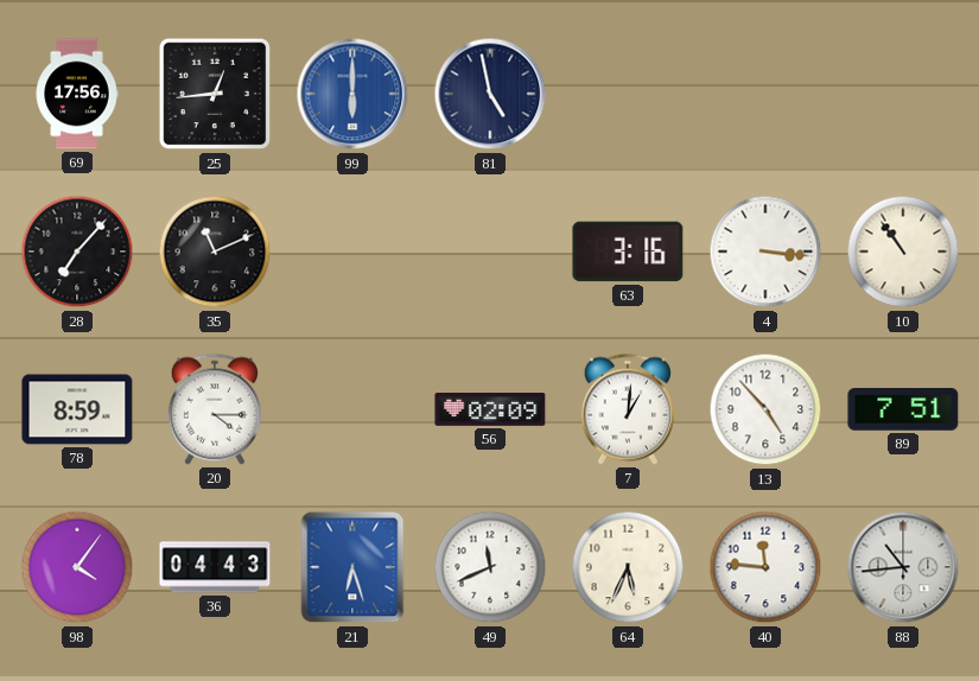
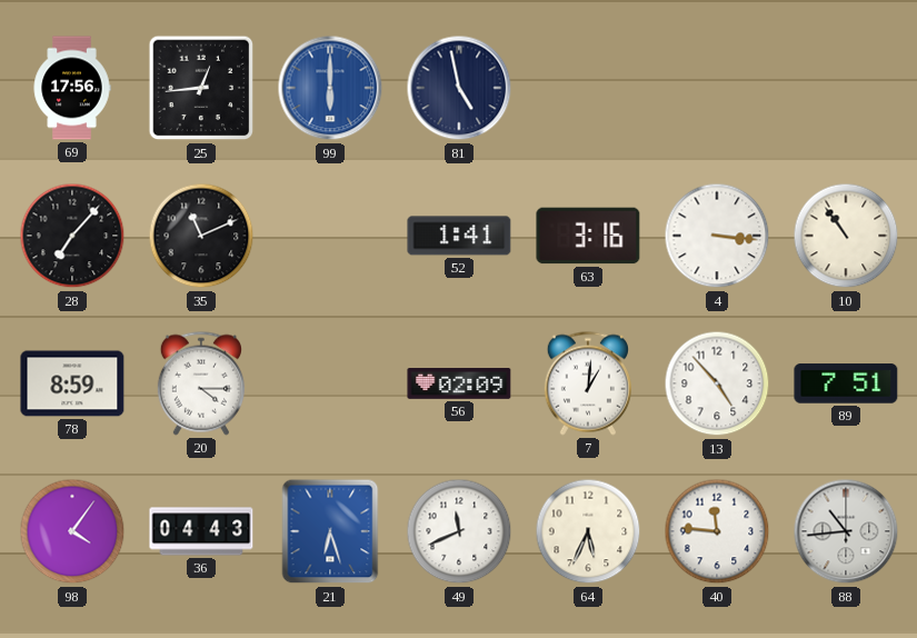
52: none -> 1:41
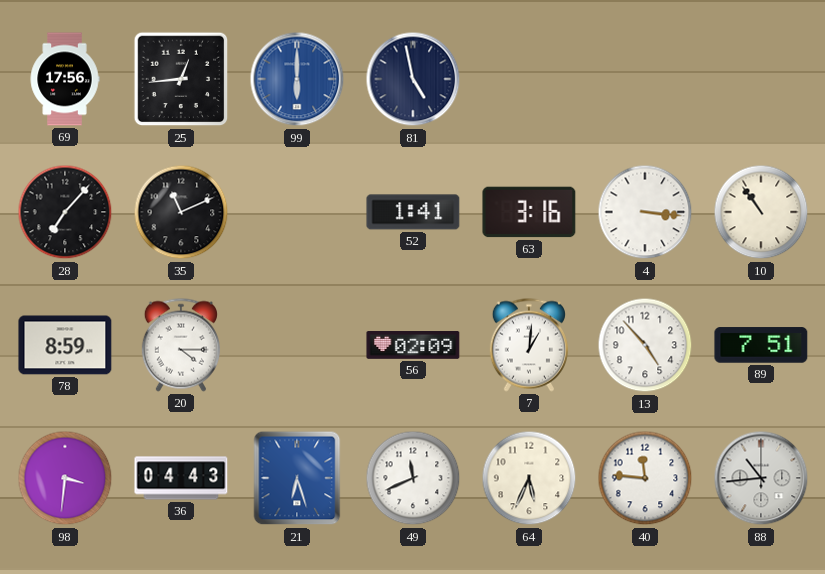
98: 4:06 -> 3:31
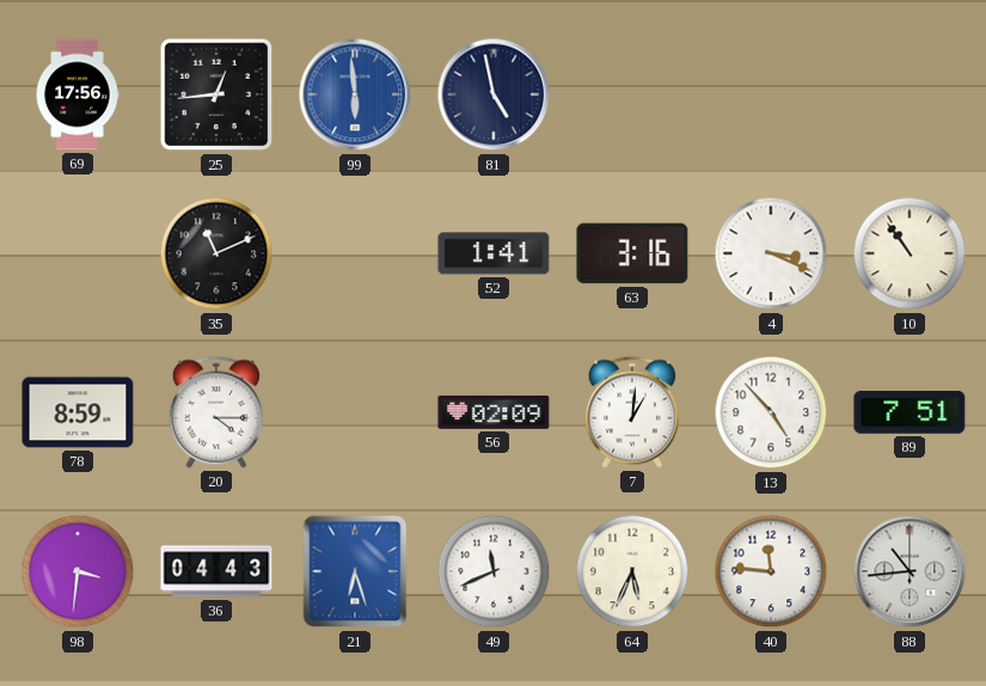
99: 6:00 -> 5:59
28: 7:07 -> none
4: 3:16 -> 3:19
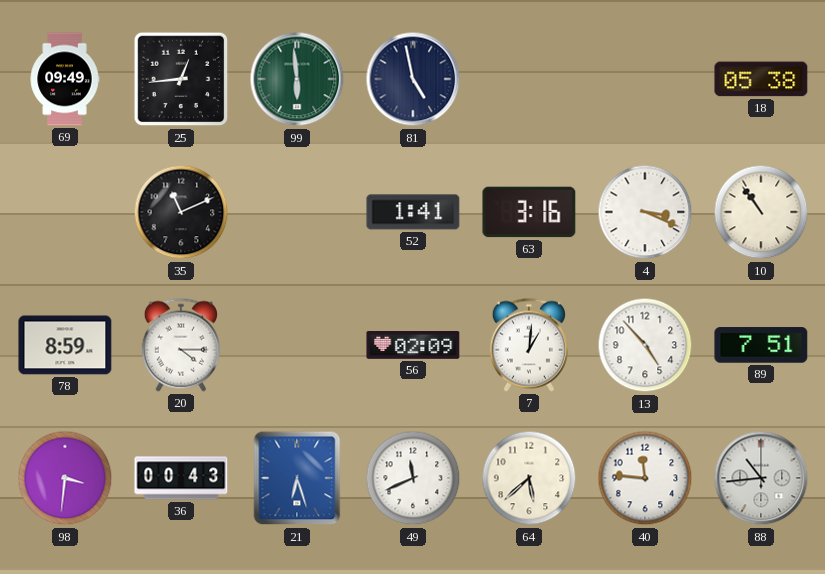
69: 17:56 -> 09:49
99 dial: blue -> green
18: none -> 05:38
36: 04:43 -> 00:43
64: 5:34 -> 5:38
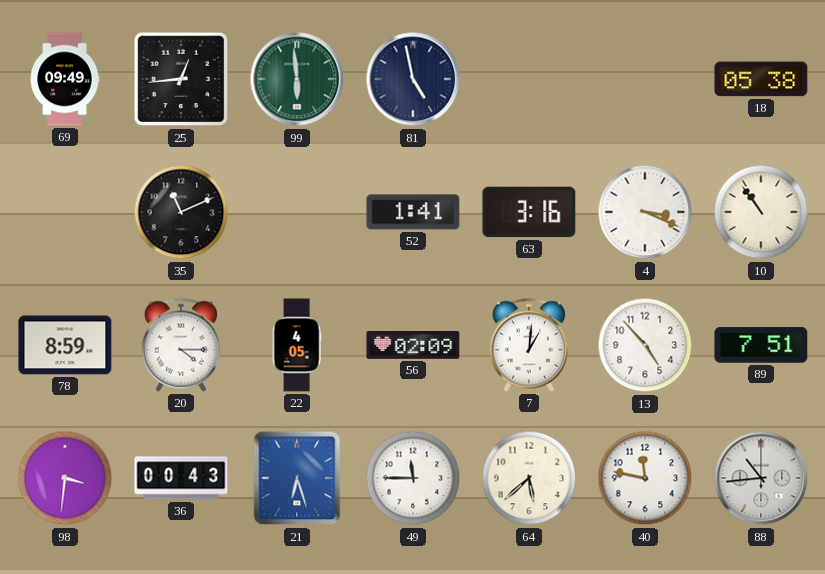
22: none -> 4:05
49: 11:41 -> 11:45
40: 11:46 -> 11:47
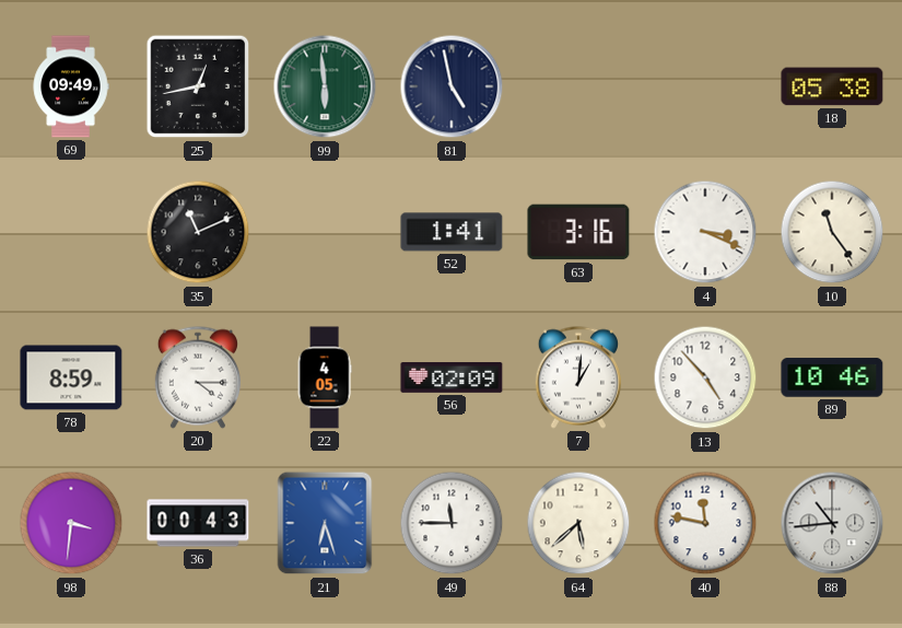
25: 12:44 -> 12:43
10: 10:54 -> 11:24
89: 7:51 -> 10:46
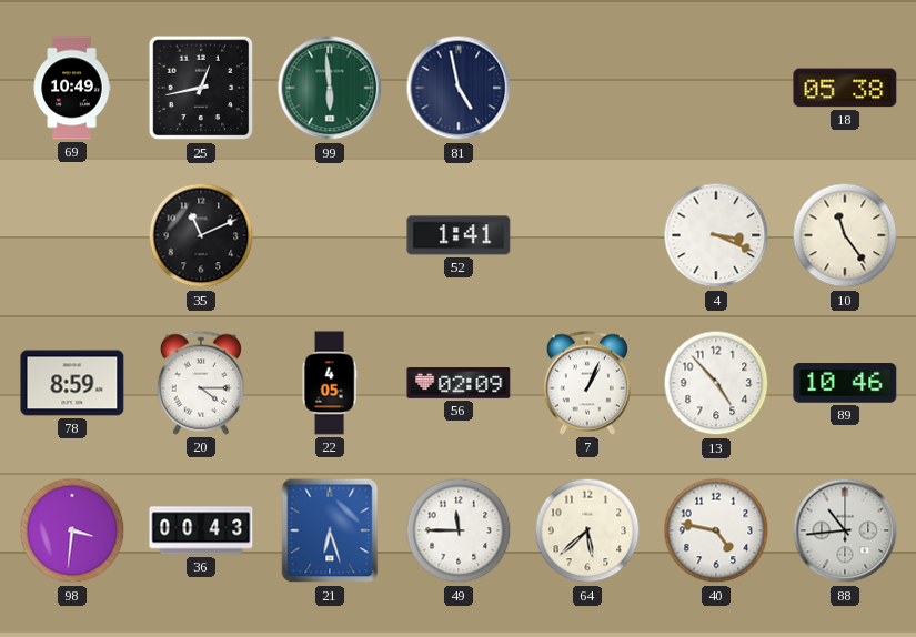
69: 09:49 -> 10:49
63: 3:16 -> none
7: 1:01 -> 1:04
40: 11:47 -> 4:47
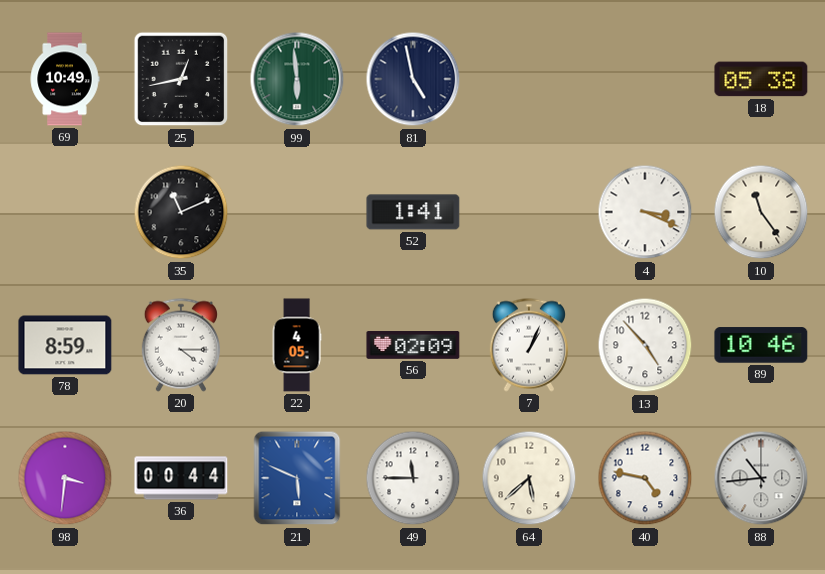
36: 00:43 -> 00:44
21: 6:27 -> 5:49
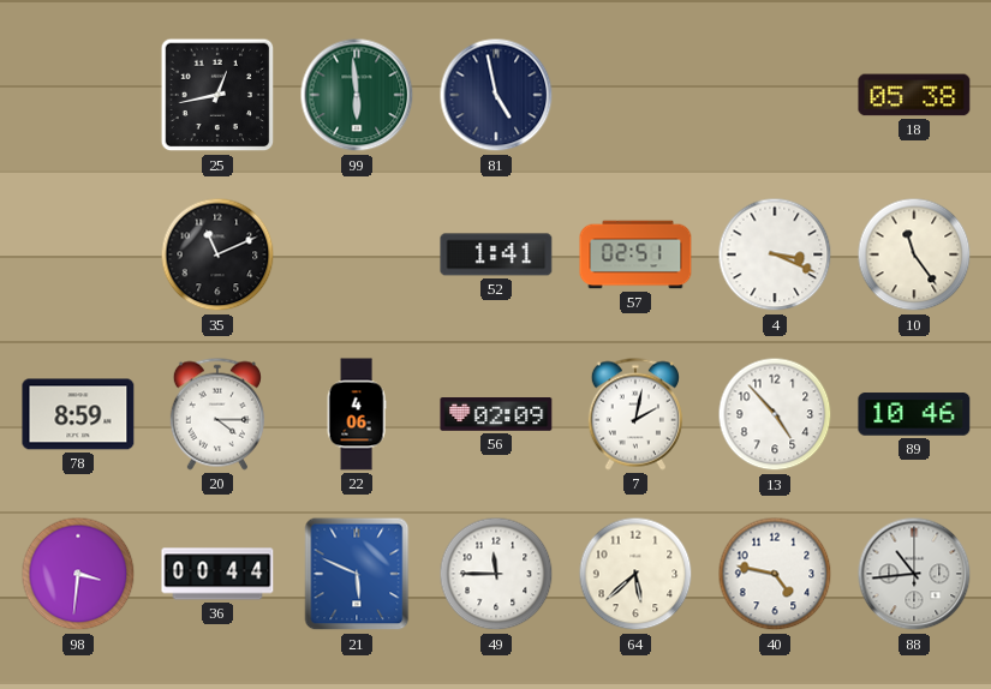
69: 10:49 -> none
57: none -> 02:51
22: 4:05 -> 4:06
7: 1:04 -> 2:02
